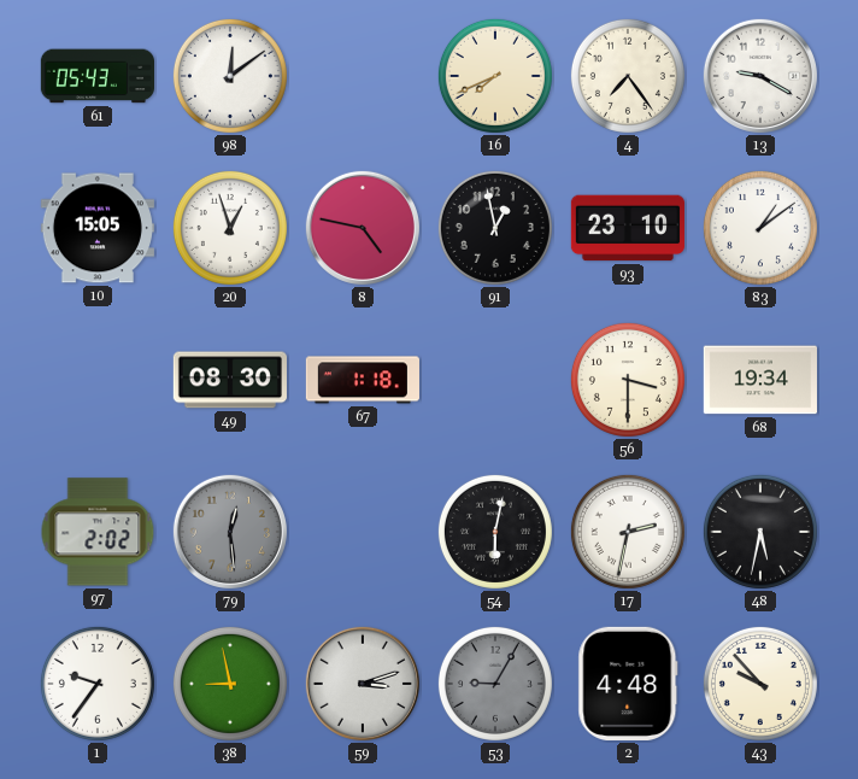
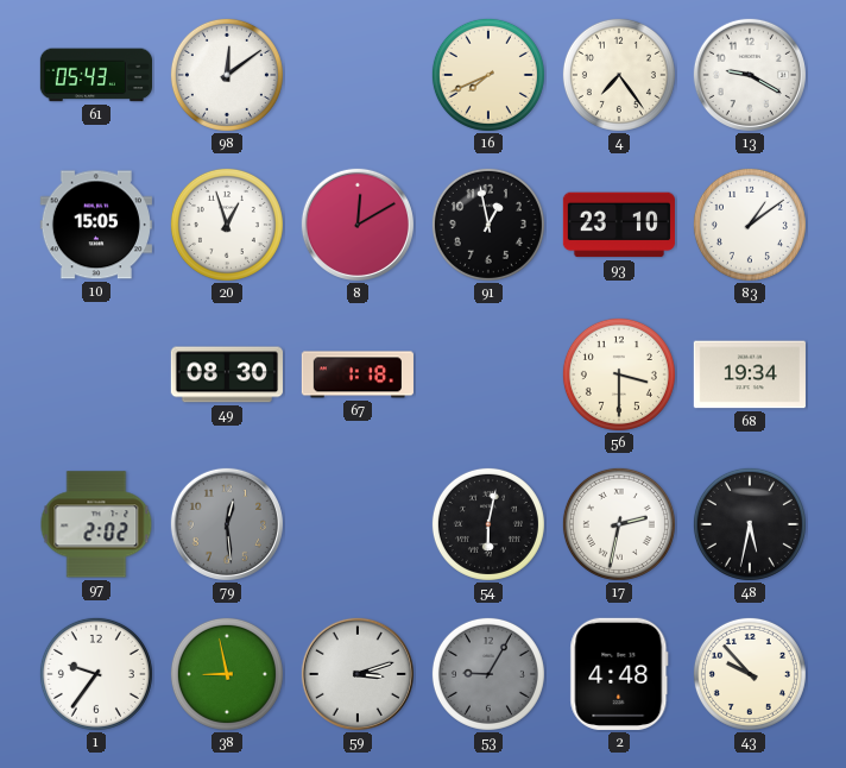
8: 4:47 -> 12:10
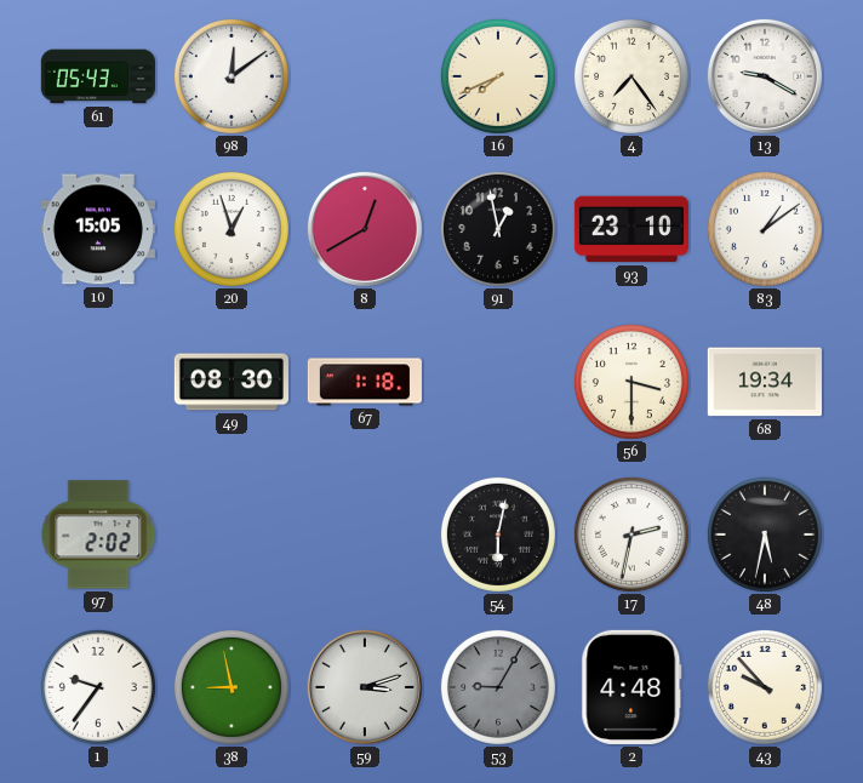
8: 12:10 -> 12:40
79: 12:29 -> none
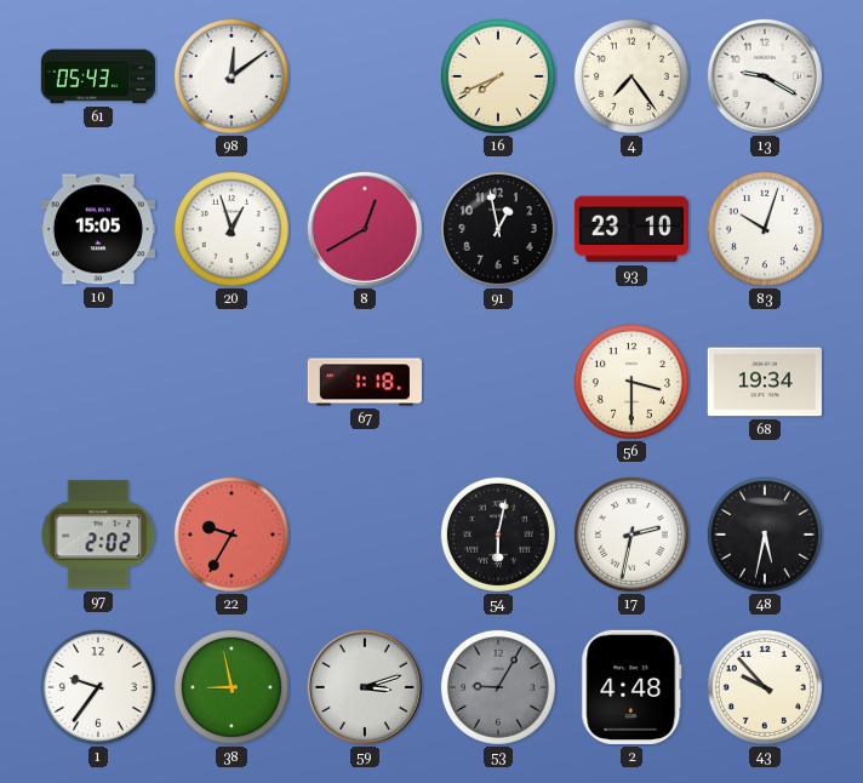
83: 1:09 -> 10:03
49: 08:30 -> none
22: none -> 9:35
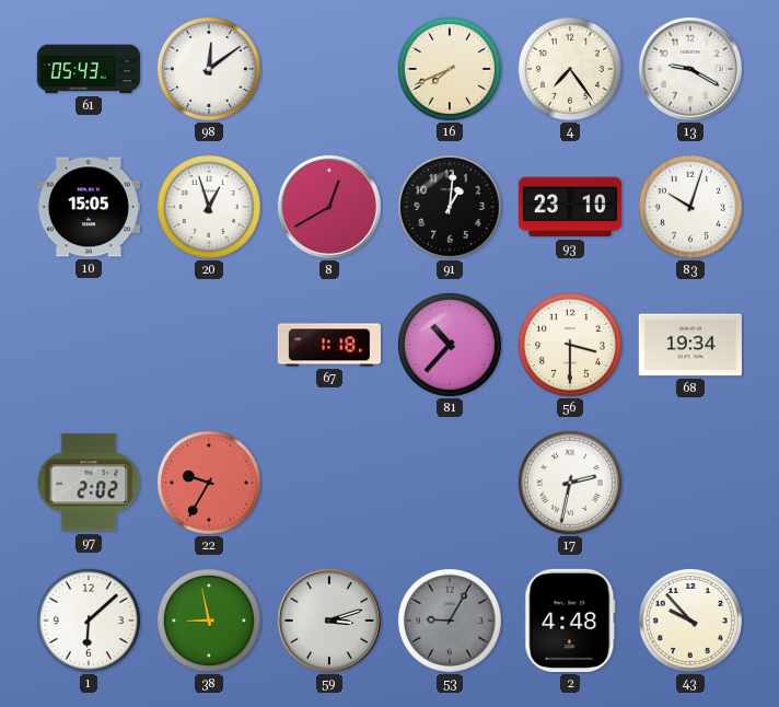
91: 12:58 -> 1:01
81: none -> 10:37
54: 6:02 -> none
48: 5:32 -> none
1: 9:36 -> 6:08
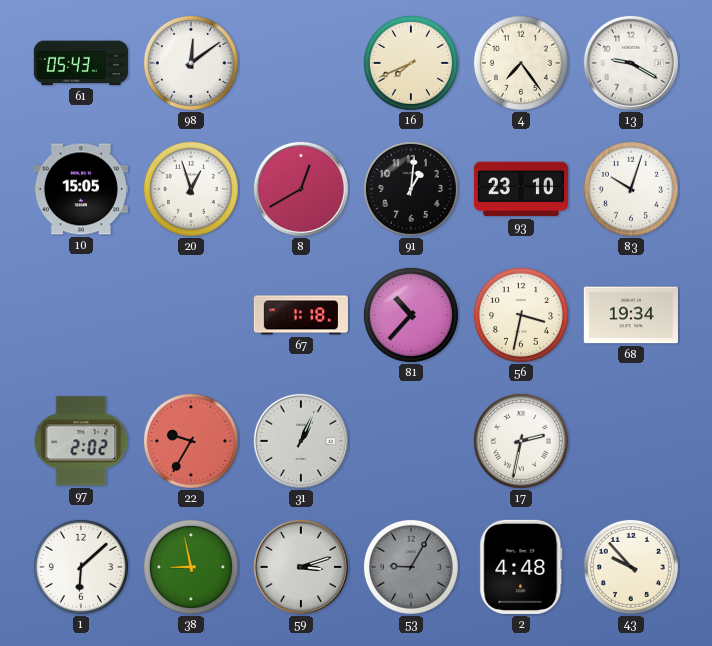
56: 3:30 -> 3:32
31: none -> 1:04
